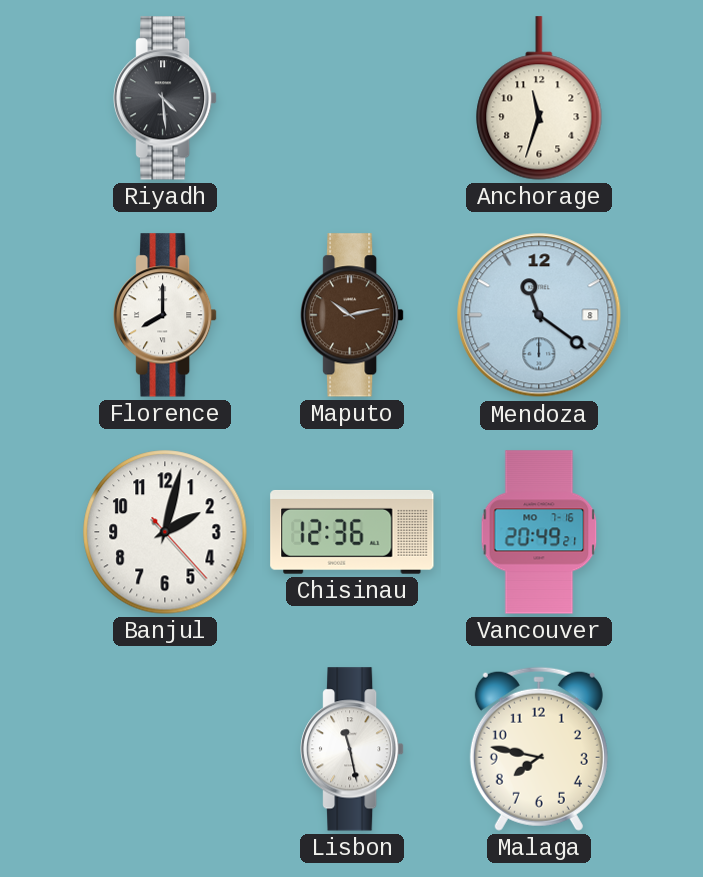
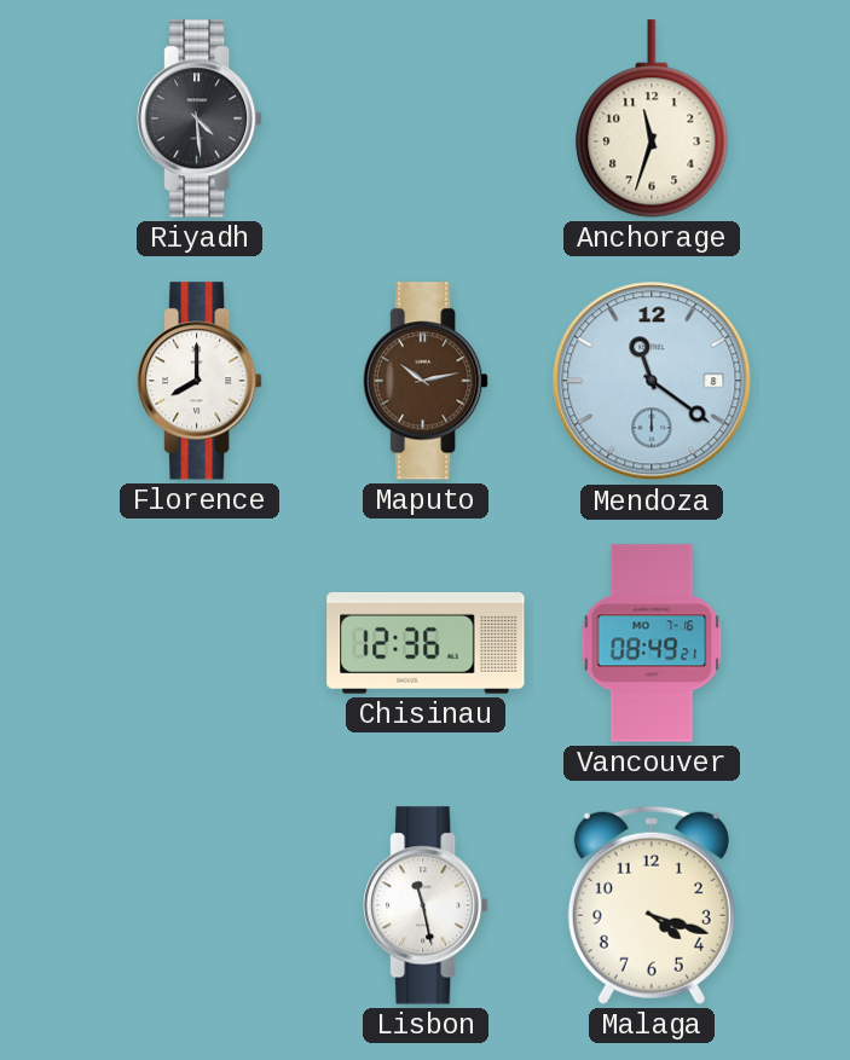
Banjul: 2:02 -> none
Vancouver: 20:49 -> 08:49
Malaga: 7:47 -> 4:18
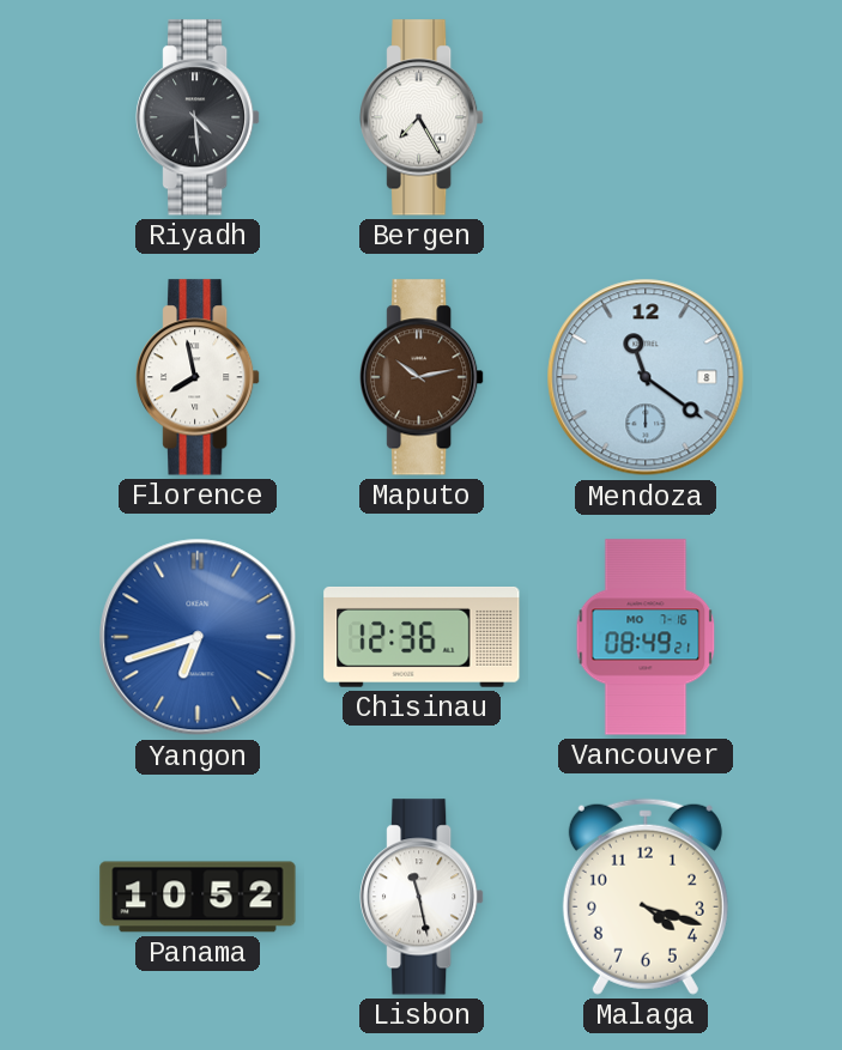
Bergen: none -> 7:25
Anchorage: 11:33 -> none
Florence: 8:00 -> 7:58
Yangon: none -> 6:42
Panama: none -> 10:52
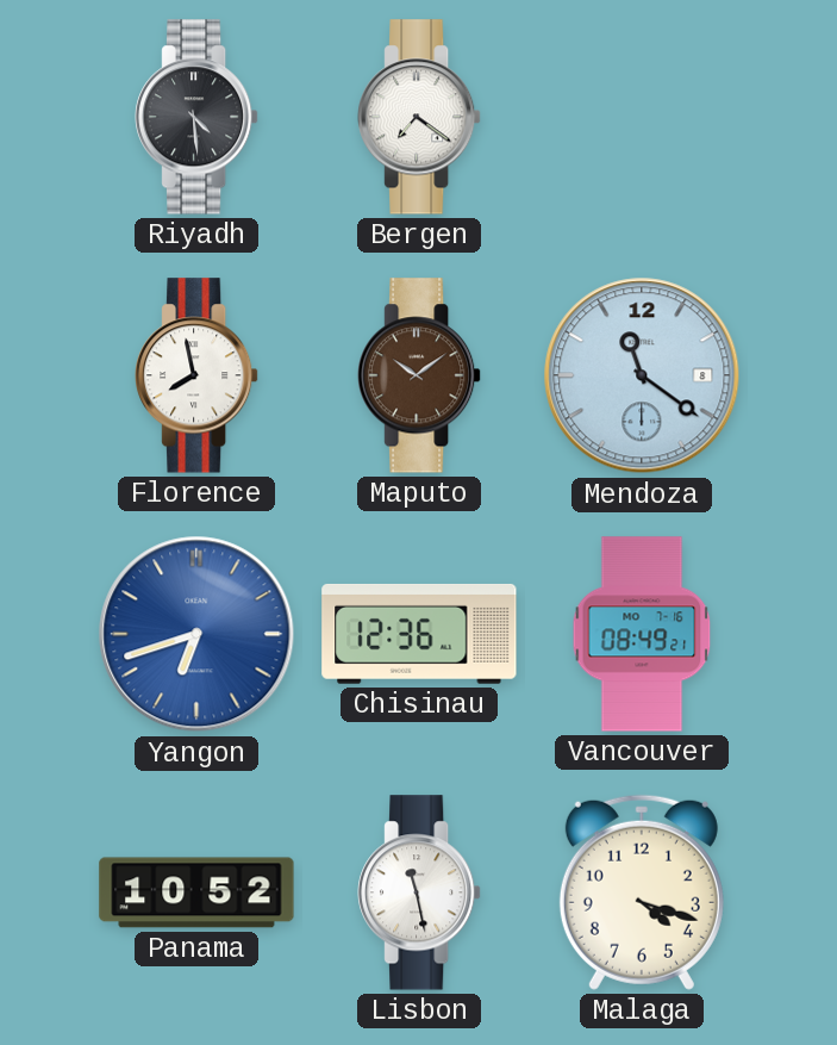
Bergen: 7:25 -> 7:21
Maputo: 10:13 -> 10:09
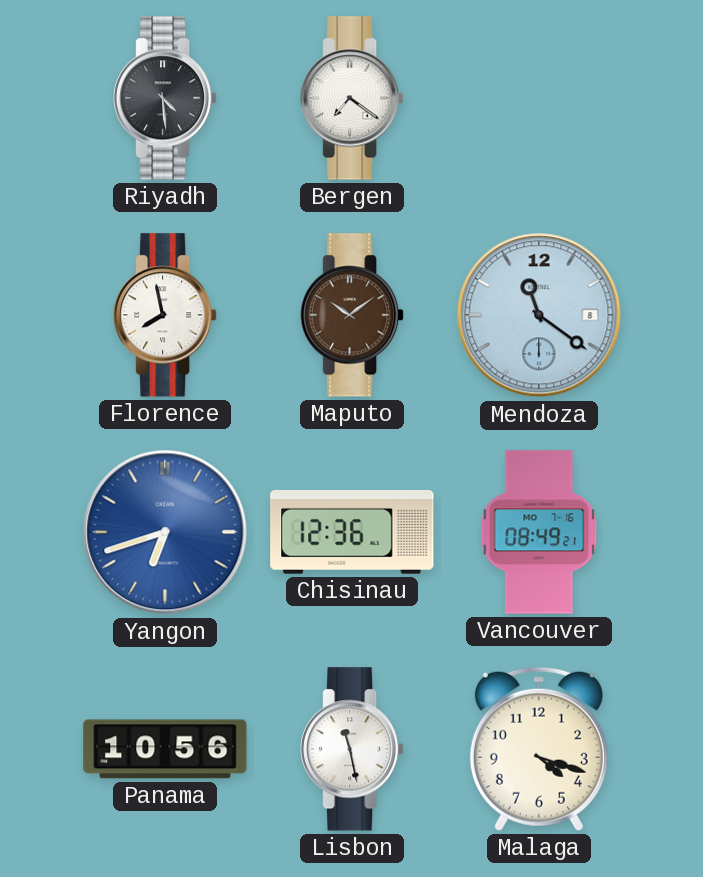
Panama: 10:52 -> 10:56
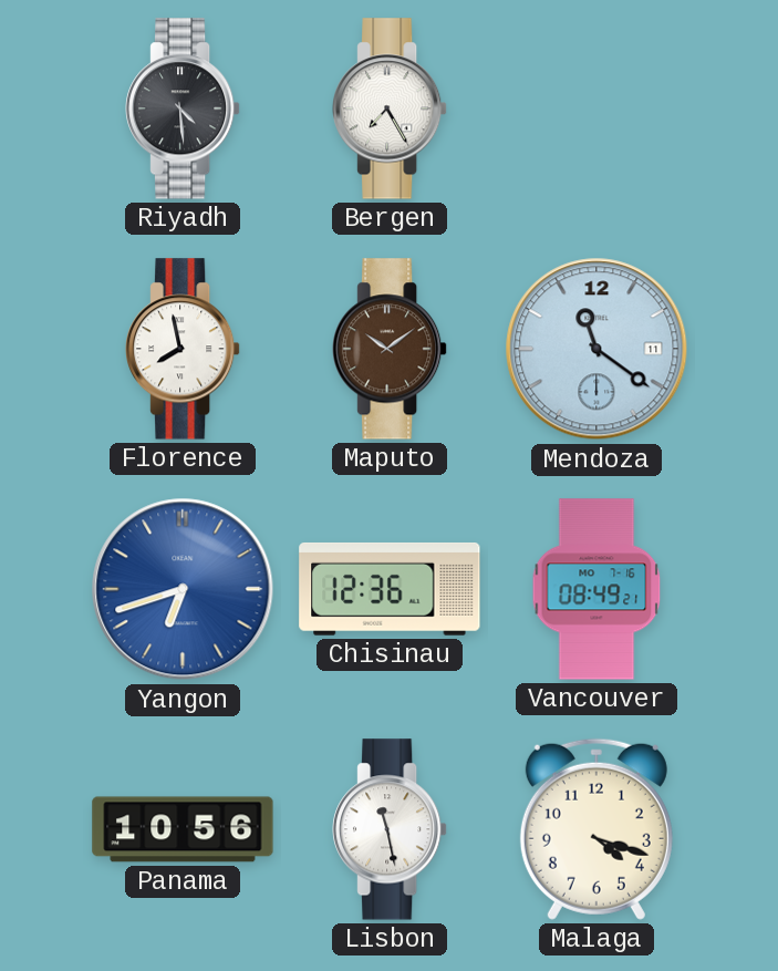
Bergen: 7:21 -> 7:25
Mendoza date: 8 -> 11
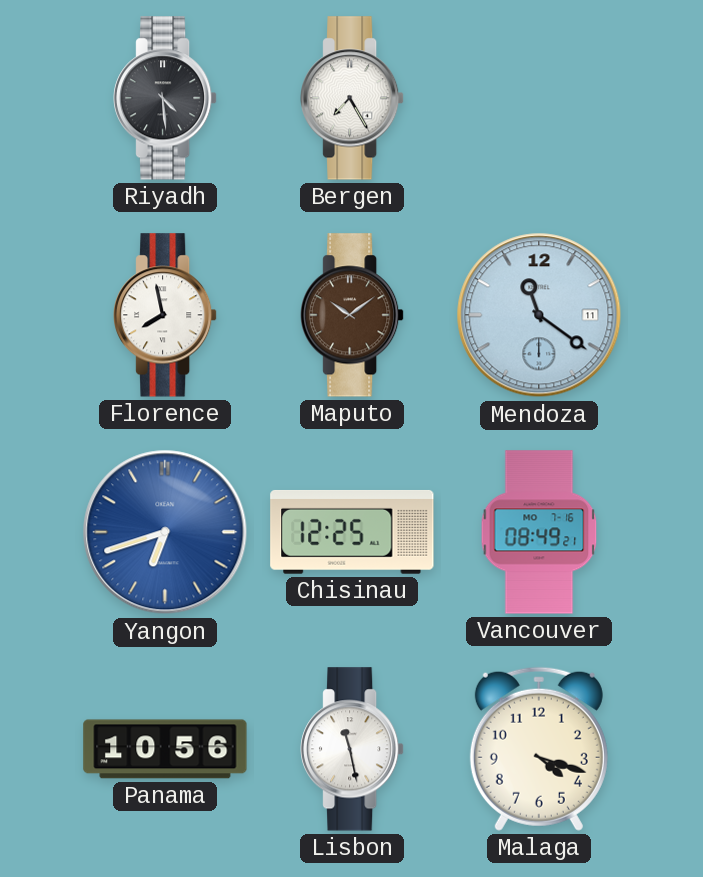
Chisinau: 12:36 -> 12:25
